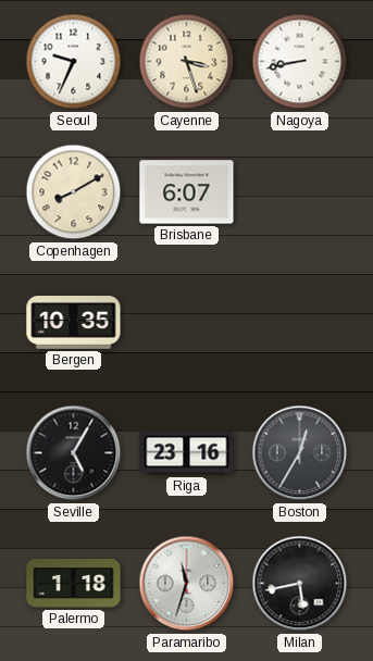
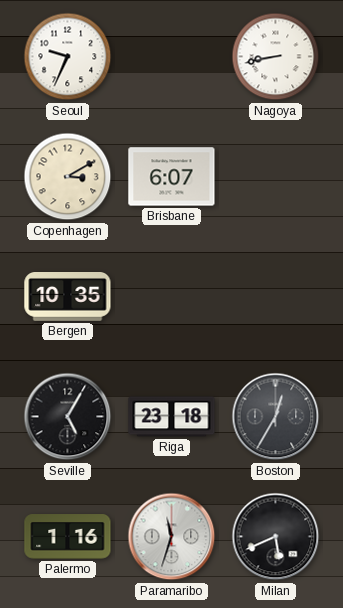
Cayenne: 3:27 -> none
Copenhagen: 8:10 -> 3:10
Riga: 23:16 -> 23:18
Palermo: 1:18 -> 1:16
Milan: 5:43 -> 5:41
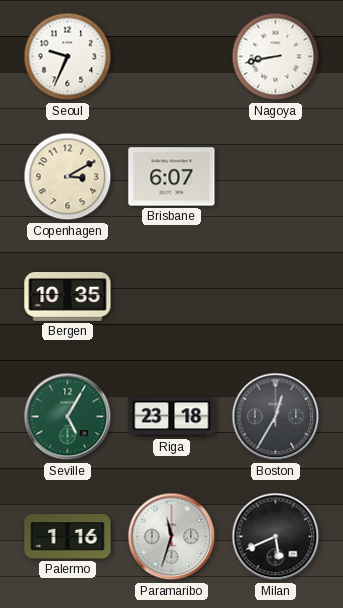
Seville dial: black -> green
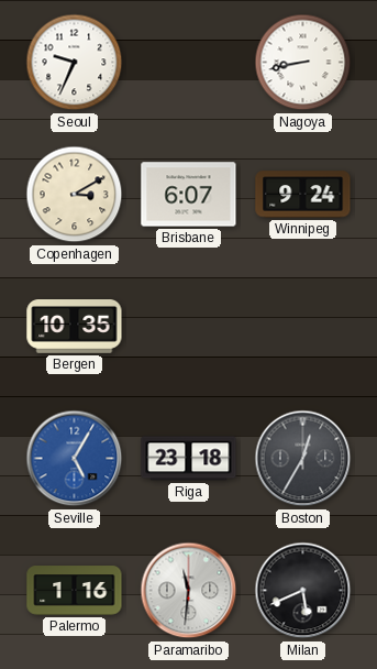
Winnipeg: none -> 9:24
Seville dial: green -> blue
Paramaribo: 11:33 -> 11:31
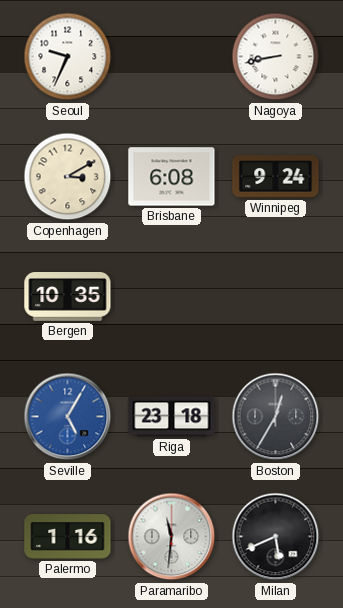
Brisbane: 6:07 -> 6:08
